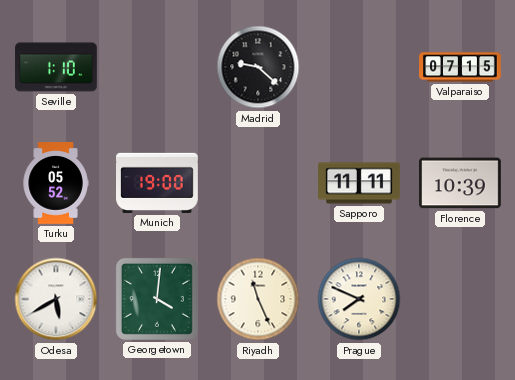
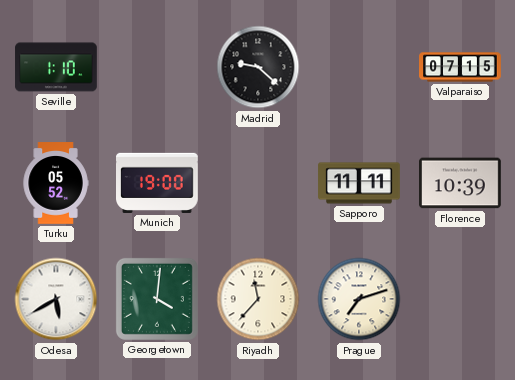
Riyadh: 11:26 -> 11:37
Prague: 7:49 -> 7:12
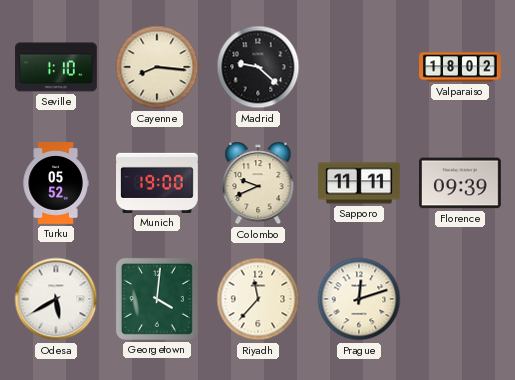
Cayenne: none -> 8:16
Valparaiso: 07:15 -> 18:02
Colombo: none -> 9:41
Florence: 10:39 -> 09:39
Prague: 7:12 -> 12:12
